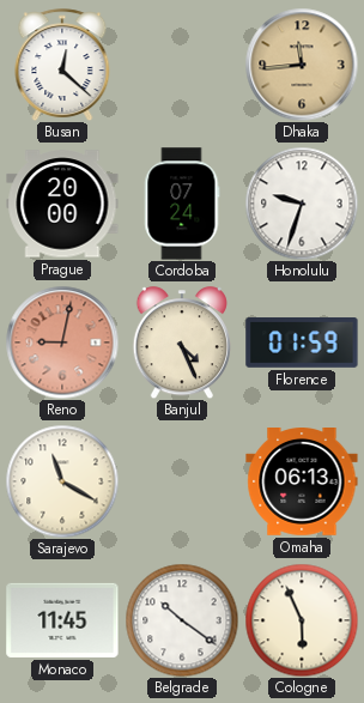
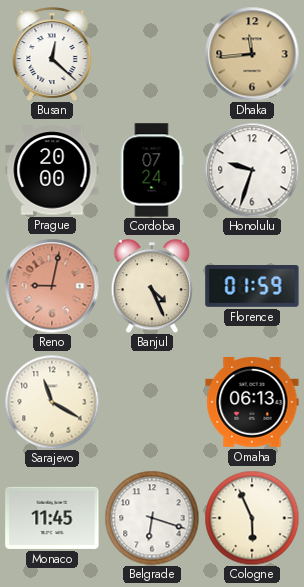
Belgrade: 10:21 -> 6:18
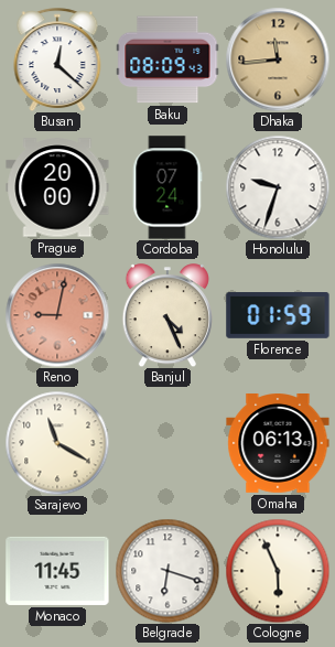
Baku: none -> 08:09
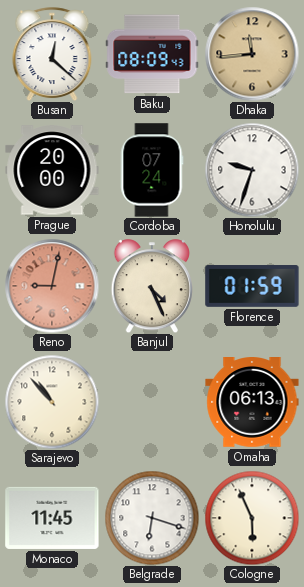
Sarajevo: 11:20 -> 10:53
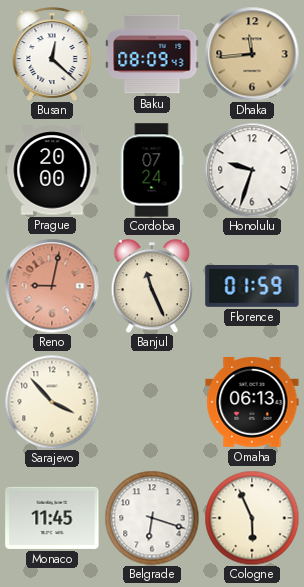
Banjul: 4:26 -> 11:26
Sarajevo: 10:53 -> 3:53
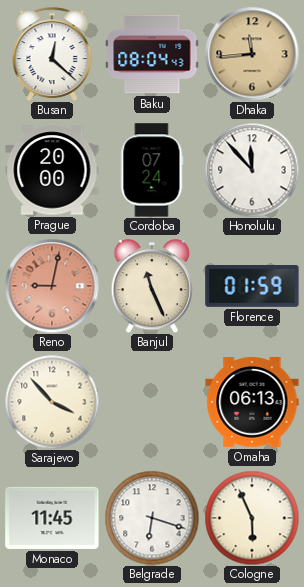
Baku: 08:09 -> 08:04
Honolulu: 9:33 -> 11:53
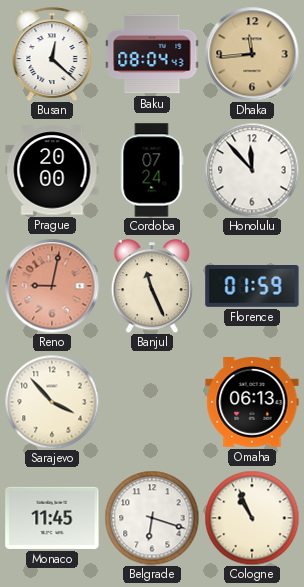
Cologne: 5:56 -> 10:56
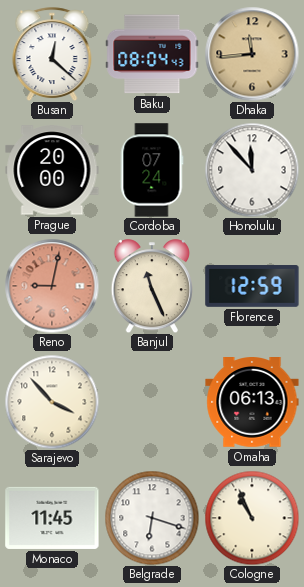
Florence: 01:59 -> 12:59
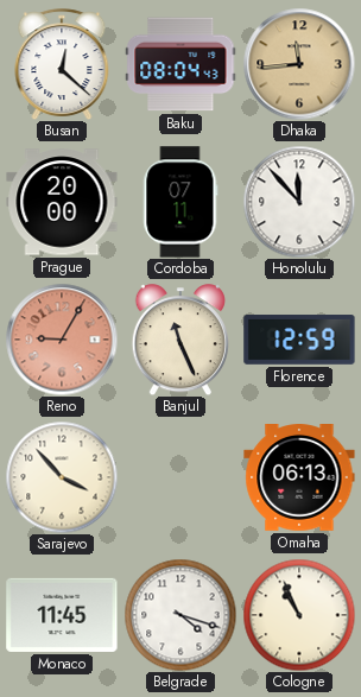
Cordoba: 07:24 -> 07:11
Reno: 9:02 -> 9:05
Belgrade: 6:18 -> 4:18
